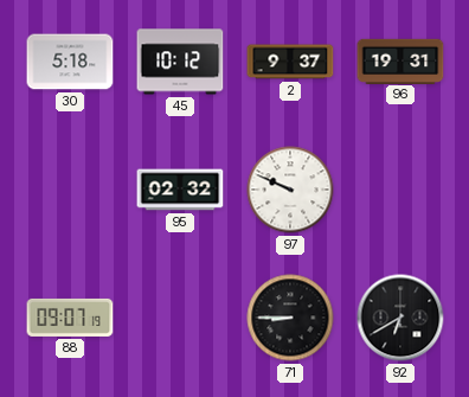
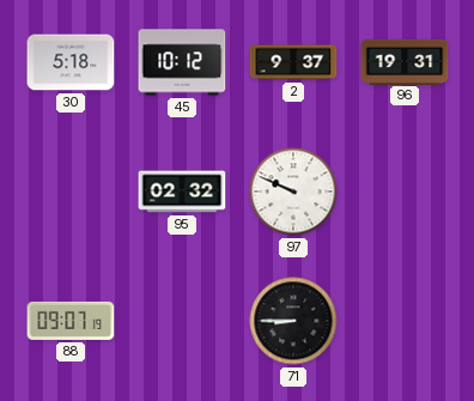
92: 6:40 -> none
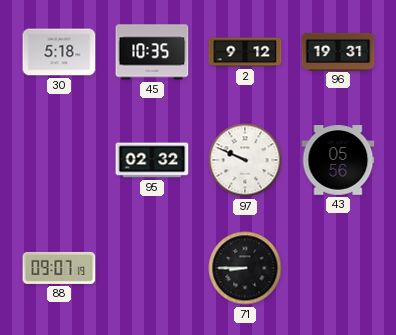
45: 10:12 -> 10:35
2: 9:37 -> 9:12
43: none -> 05:56
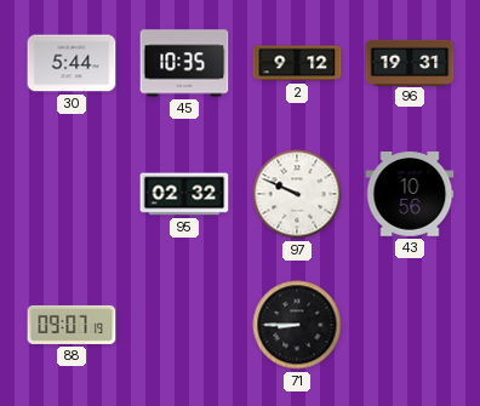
30: 5:18 -> 5:44
43: 05:56 -> 10:56
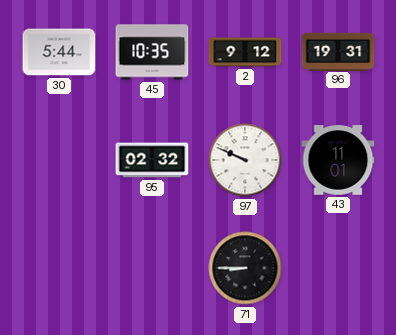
43: 10:56 -> 11:01
88: 09:07 -> none
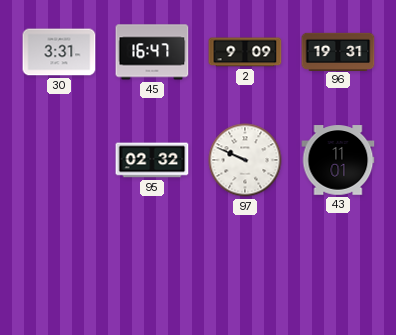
30: 5:44 -> 3:31
45: 10:35 -> 16:47
2: 9:12 -> 9:09
71: 8:45 -> none
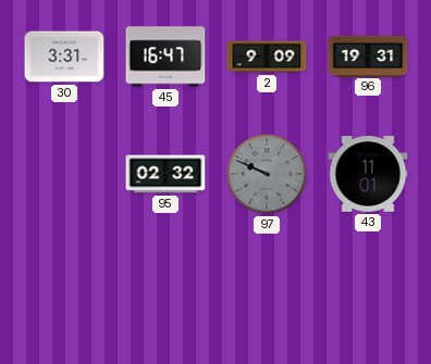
97 dial: white -> grey
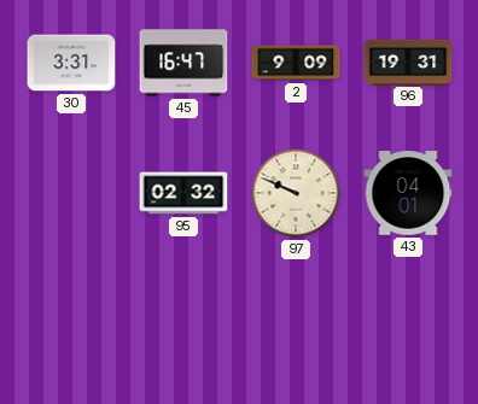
97 dial: grey -> cream
43: 11:01 -> 04:01
